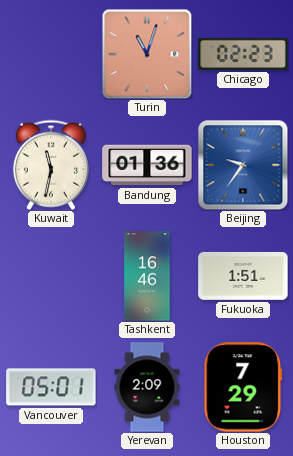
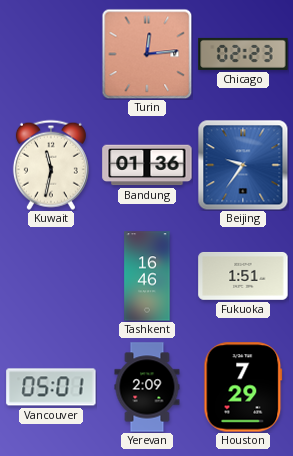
Turin: 11:03 -> 12:14
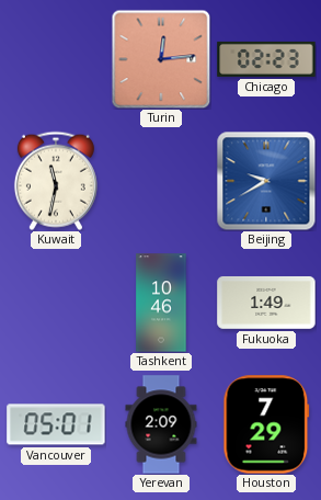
Bandung: 01:36 -> none
Beijing: 9:36 -> 9:40
Tashkent: 16:46 -> 10:46
Fukuoka: 1:51 -> 1:49
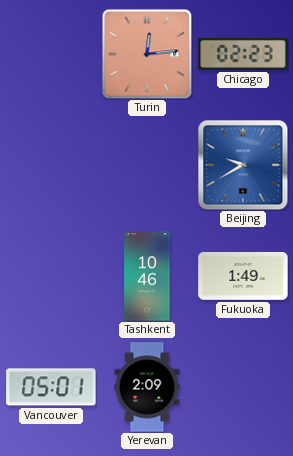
Kuwait: 11:32 -> none
Houston: 7:29 -> none
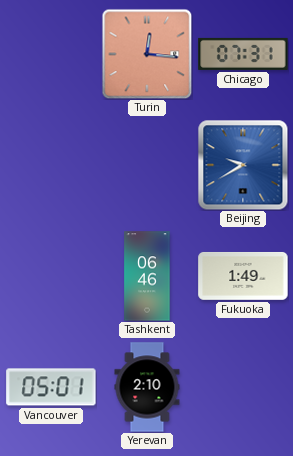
Turin: 12:14 -> 12:16
Chicago: 02:23 -> 07:31
Tashkent: 10:46 -> 06:46
Yerevan: 2:09 -> 2:10
